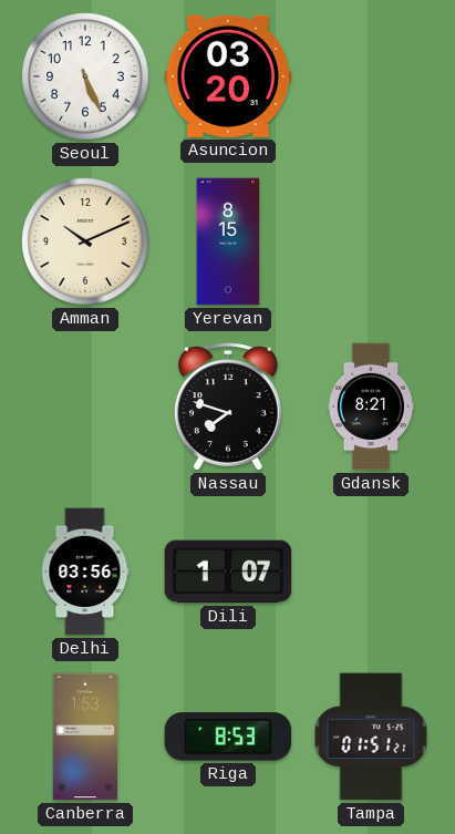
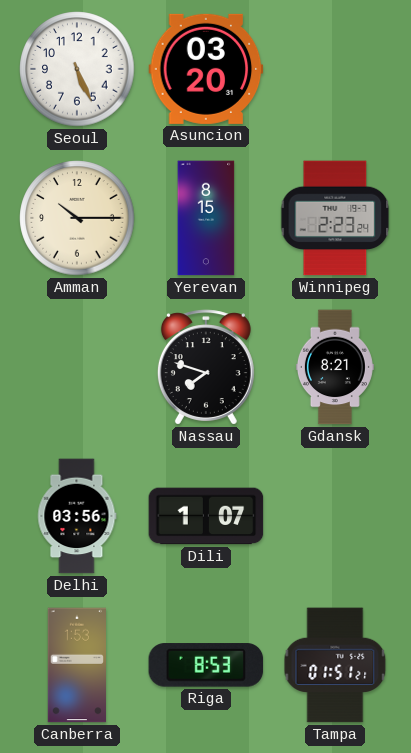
Amman: 10:11 -> 10:15
Winnipeg: none -> 2:23
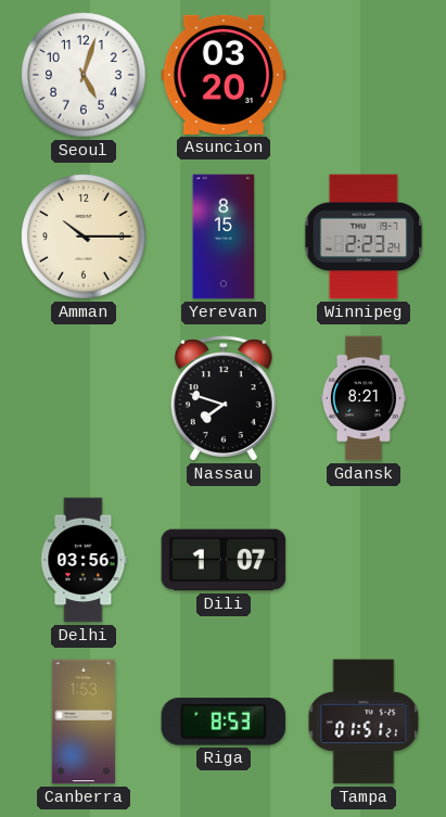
Seoul: 5:26 -> 5:03
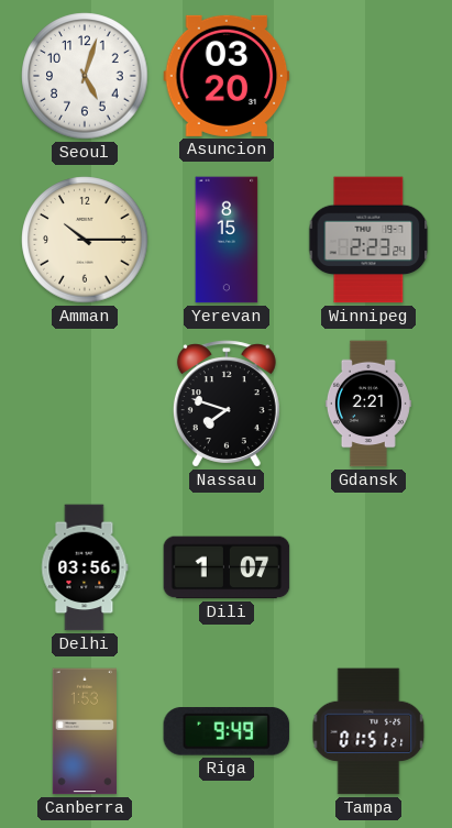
Gdansk: 8:21 -> 2:21
Riga: 8:53 -> 9:49
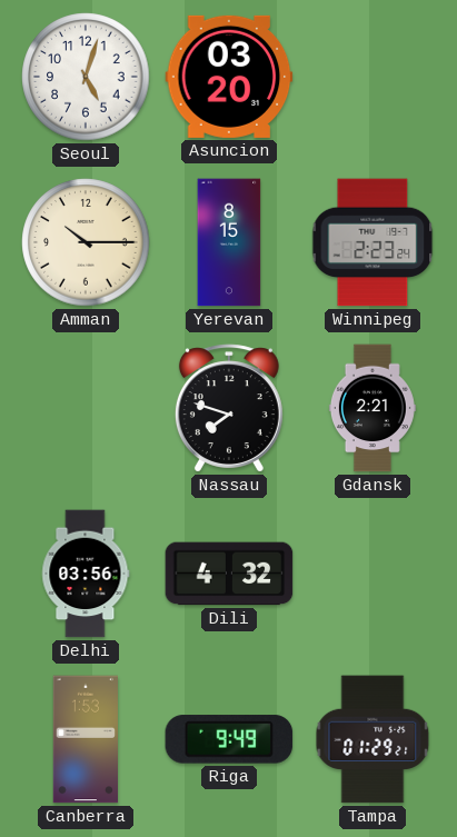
Dili: 1:07 -> 4:32
Tampa: 01:51 -> 01:29
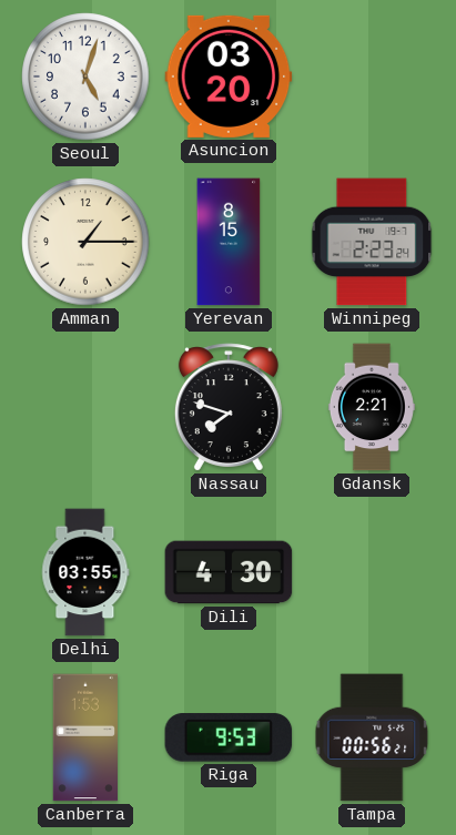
Amman: 10:15 -> 1:15
Delhi: 03:56 -> 03:55
Dili: 4:32 -> 4:30
Riga: 9:49 -> 9:53
Tampa: 01:29 -> 00:56
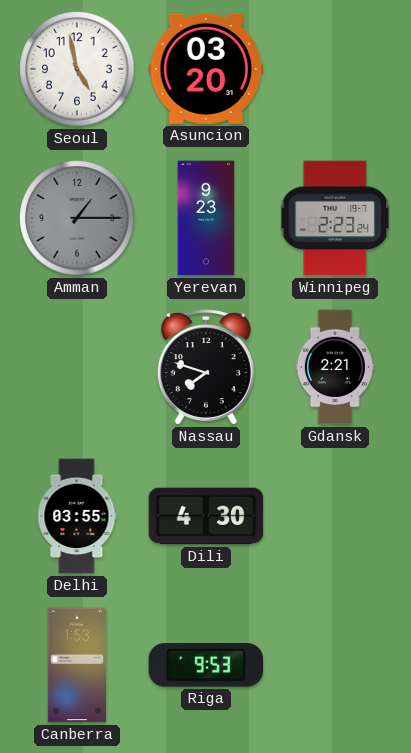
Seoul: 5:03 -> 4:58
Amman dial: cream -> grey
Yerevan: 8:15 -> 9:23
Tampa: 00:56 -> none
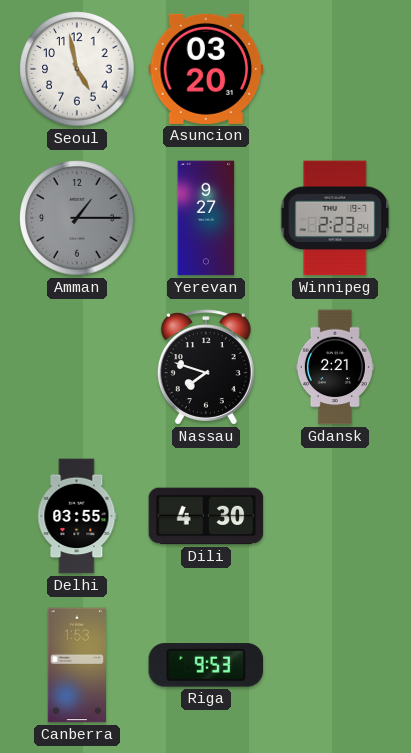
Yerevan: 9:23 -> 9:27
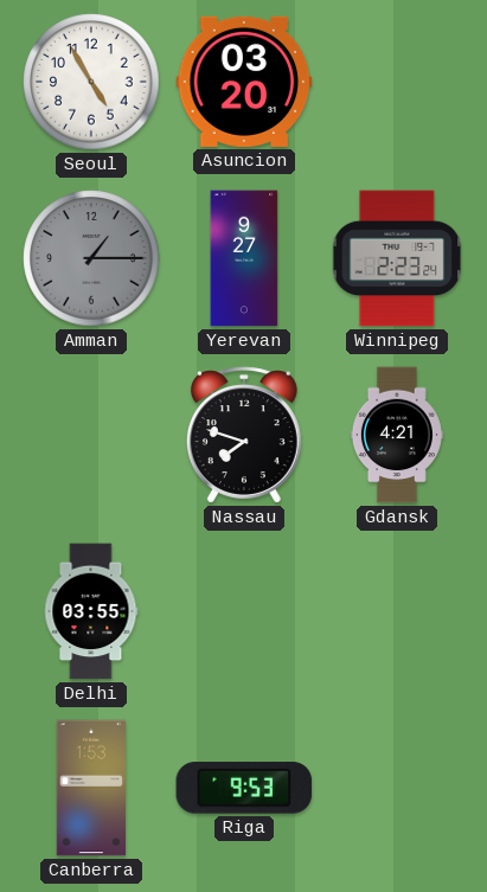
Seoul: 4:58 -> 4:55
Gdansk: 2:21 -> 4:21
Dili: 4:30 -> none
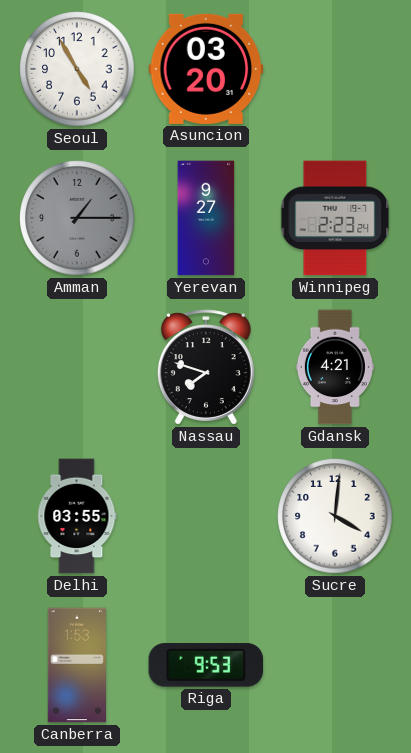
Sucre: none -> 4:01
